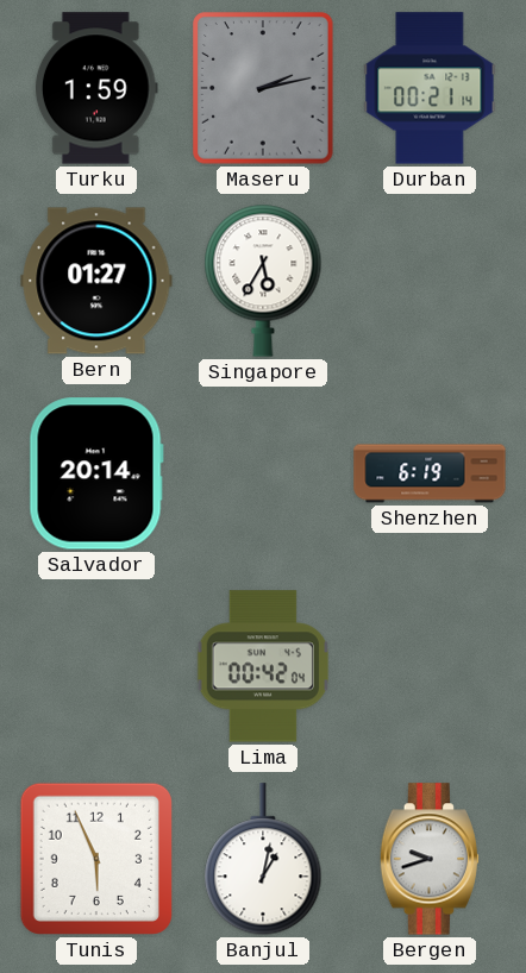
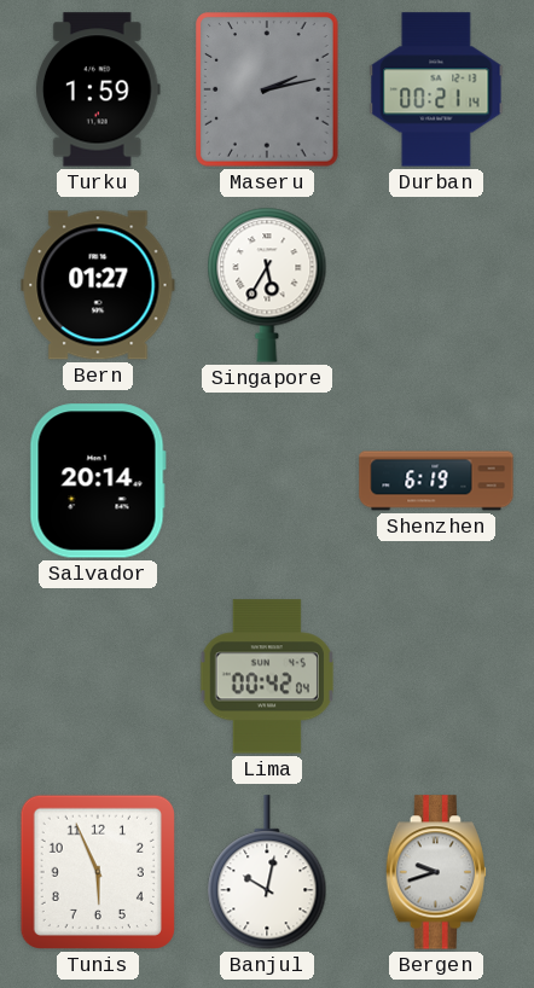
Banjul: 1:02 -> 10:02
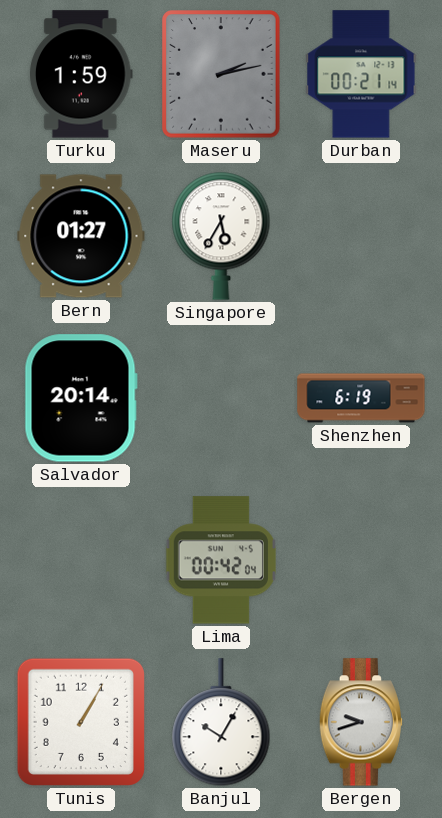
Tunis: 5:56 -> 1:05
Banjul: 10:02 -> 10:05
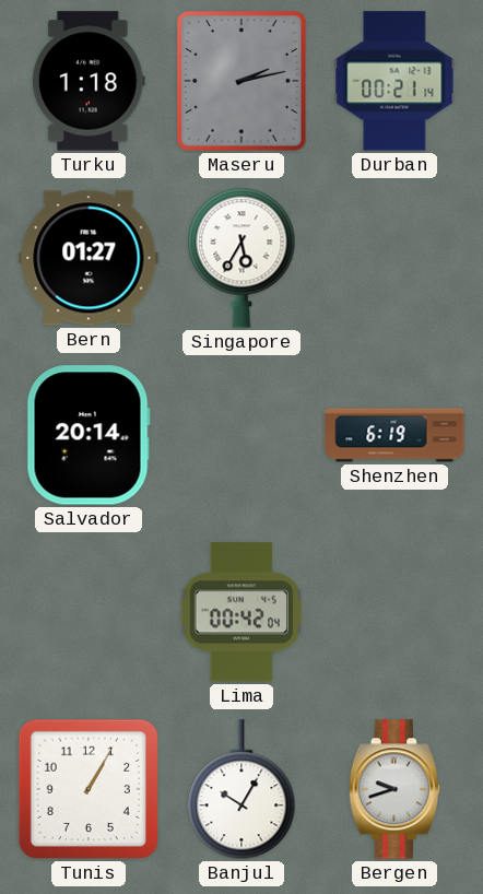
Turku: 1:59 -> 1:18
